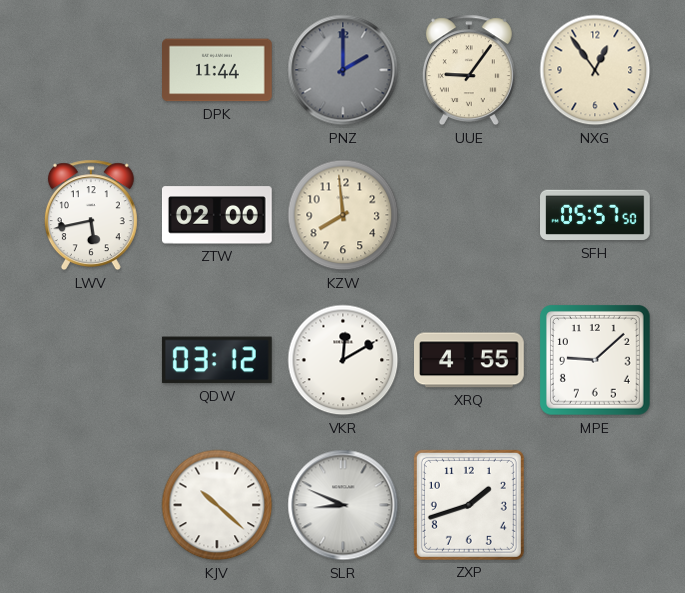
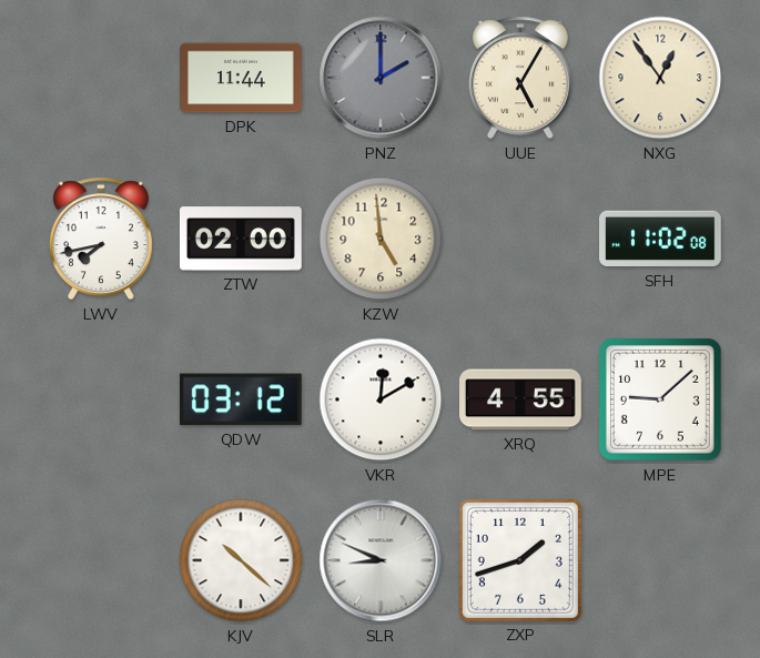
UUE: 9:06 -> 5:05
LWV: 5:43 -> 7:43
KZW: 7:59 -> 4:59
SFH: 05:57 -> 11:02
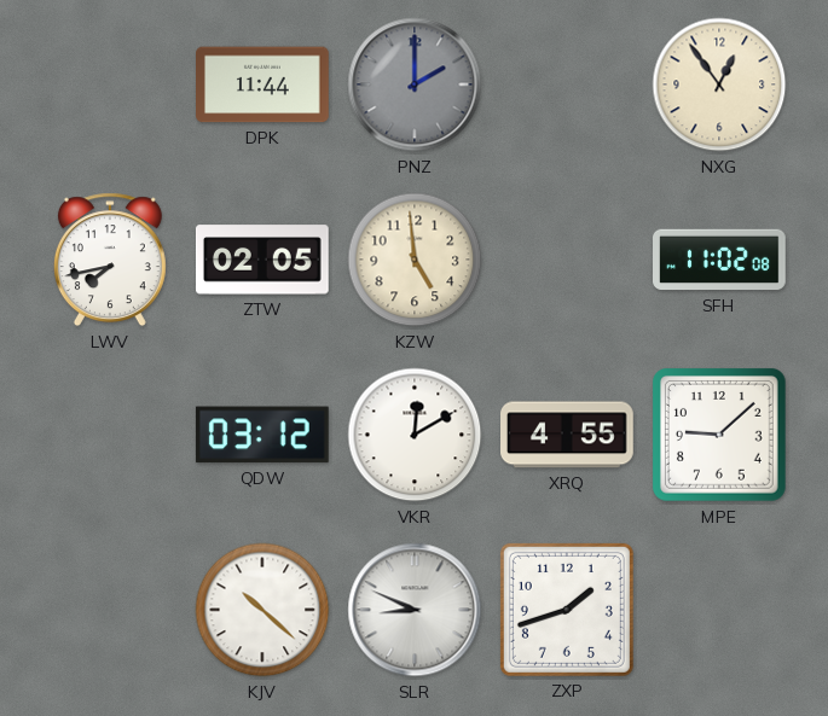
UUE: 5:05 -> none
ZTW: 02:00 -> 02:05
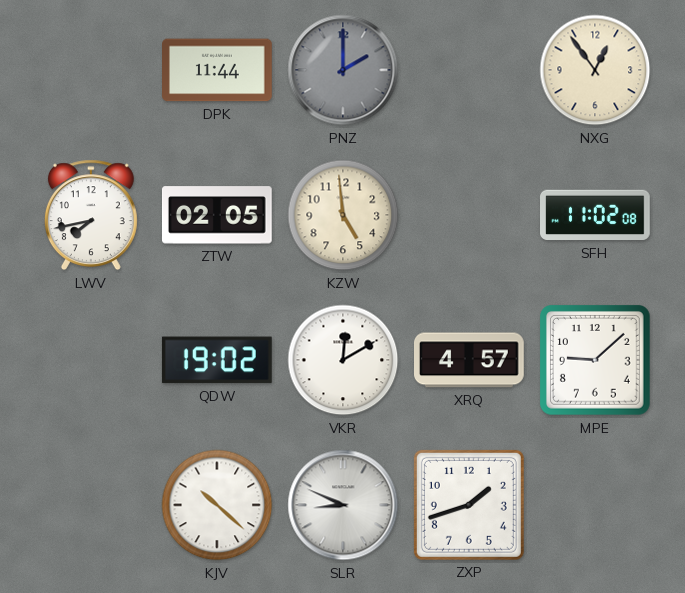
QDW: 03:12 -> 19:02
XRQ: 4:55 -> 4:57
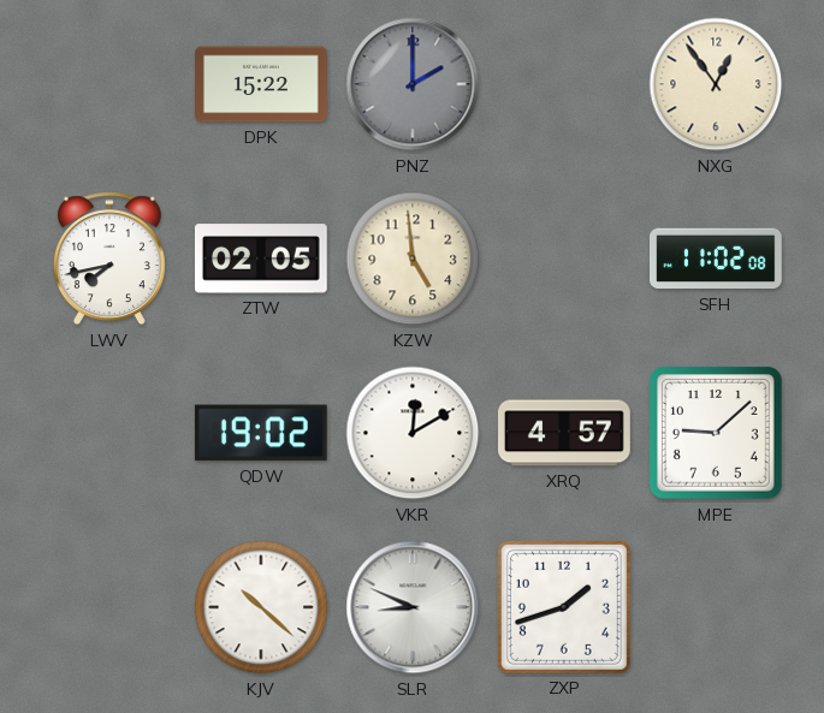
DPK: 11:44 -> 15:22
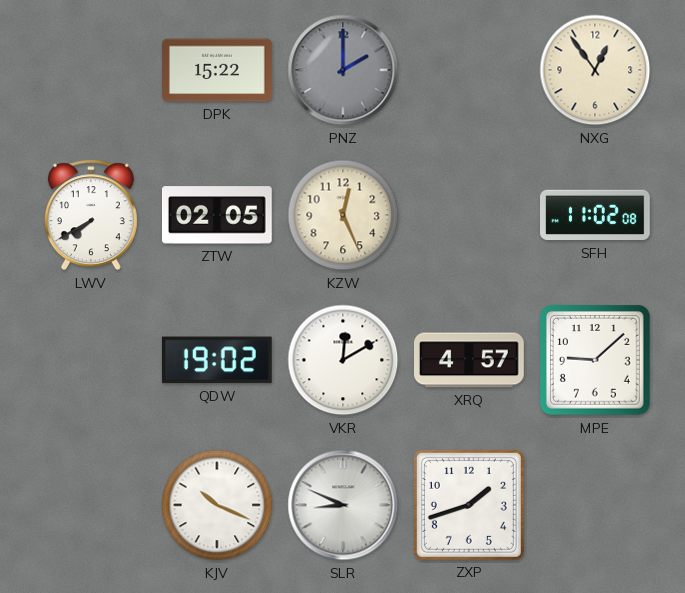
LWV: 7:43 -> 7:40
KZW: 4:59 -> 12:26
KJV: 10:22 -> 10:19
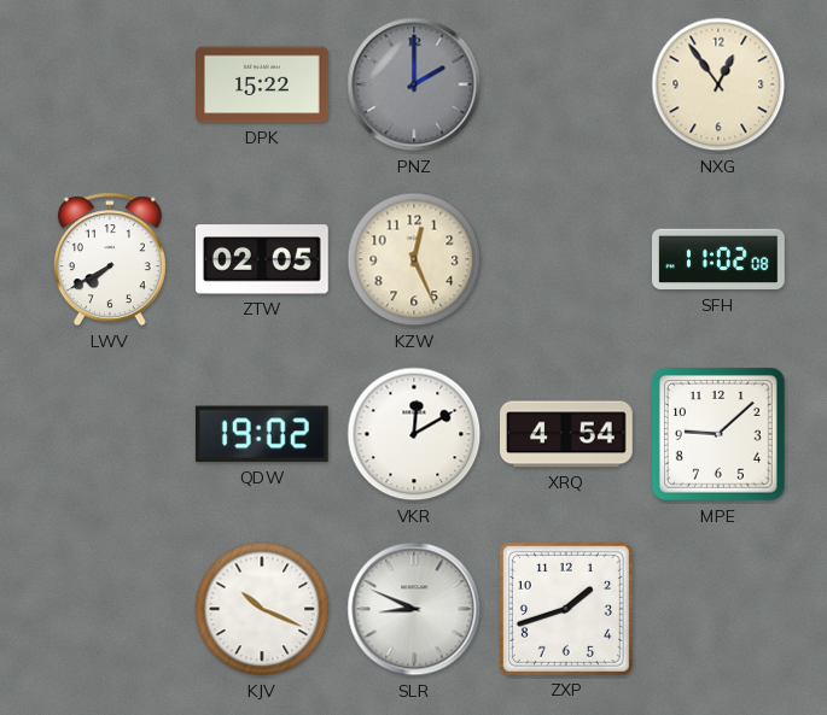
XRQ: 4:57 -> 4:54
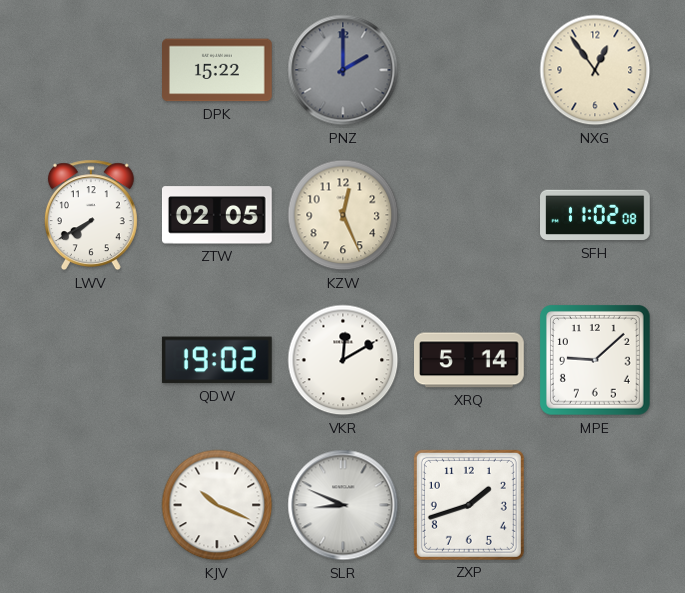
XRQ: 4:54 -> 5:14
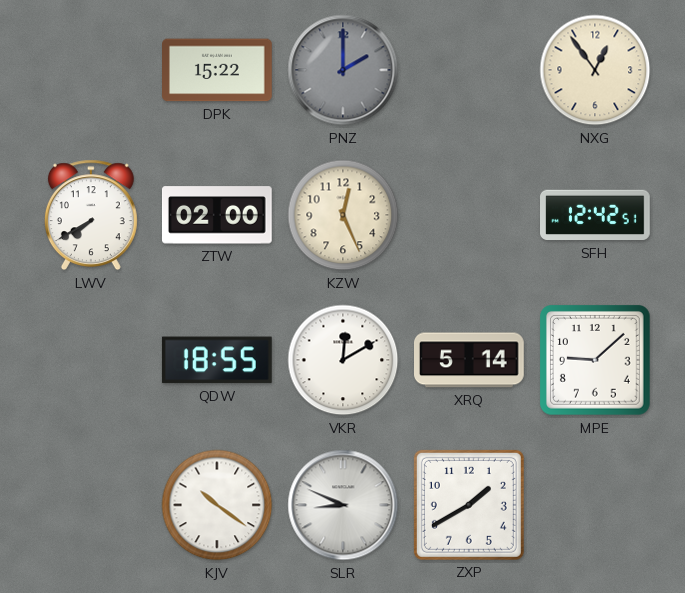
ZTW: 02:05 -> 02:00
SFH: 11:02 -> 12:42
QDW: 19:02 -> 18:55
KJV: 10:19 -> 10:21
ZXP: 1:42 -> 1:40
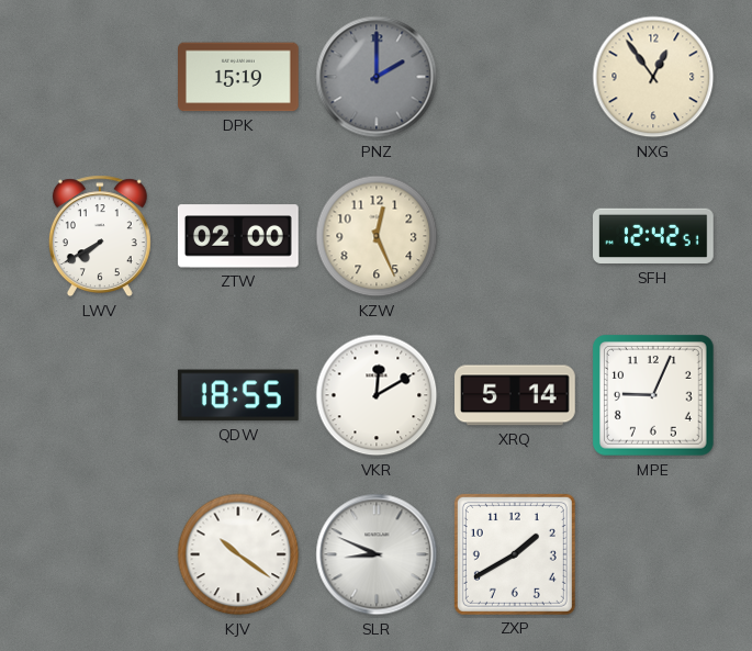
DPK: 15:22 -> 15:19
MPE: 9:08 -> 9:04
